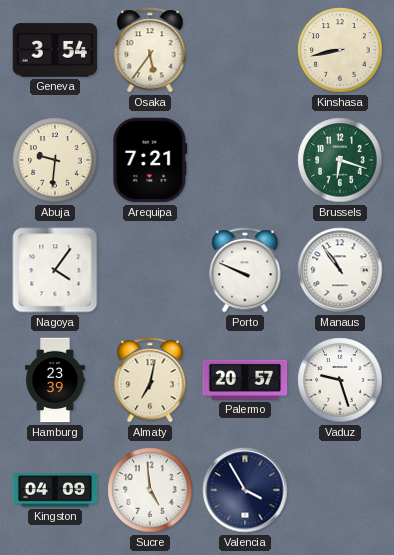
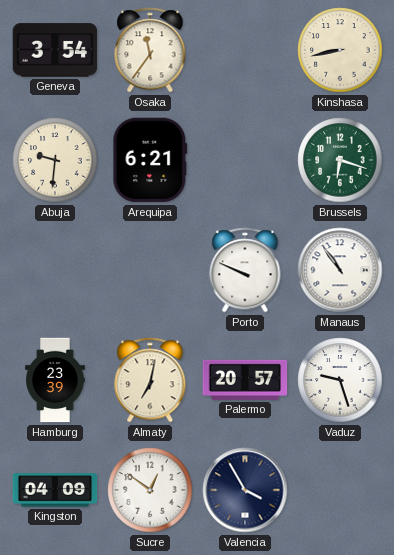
Osaka: 5:36 -> 11:36
Arequipa: 7:21 -> 6:21
Nagoya: 4:06 -> none
Sucre: 4:59 -> 12:51
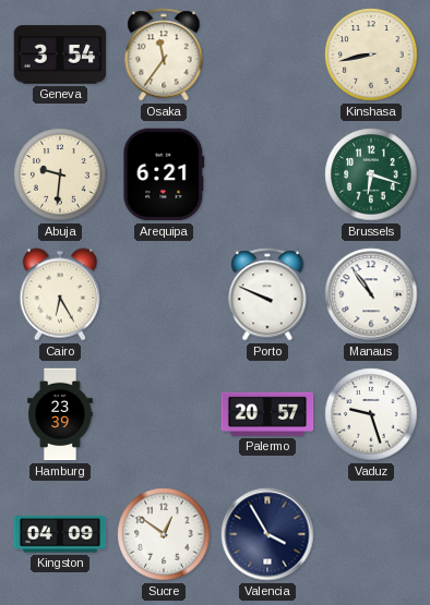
Cairo: none -> 6:25
Almaty: 7:02 -> none
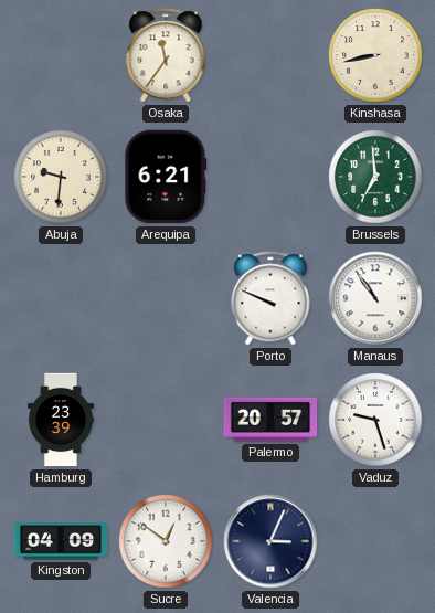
Geneva: 3:54 -> none
Brussels: 6:18 -> 6:59
Cairo: 6:25 -> none
Valencia: 3:55 -> 3:04
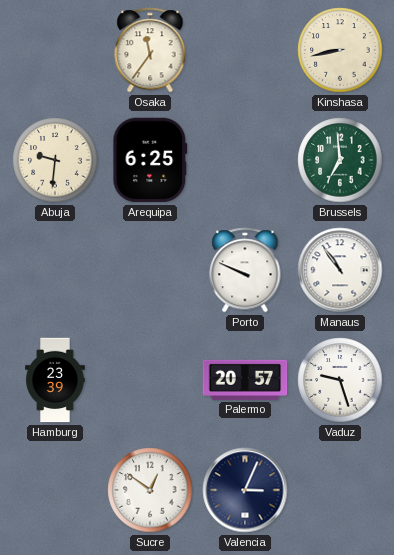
Arequipa: 6:21 -> 6:25
Kingston: 04:09 -> none
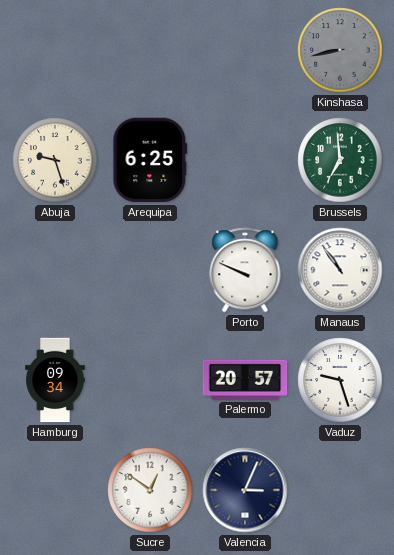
Osaka: 11:36 -> none
Kinshasa dial: cream -> grey
Abuja: 9:31 -> 9:27
Hamburg: 23:39 -> 09:34
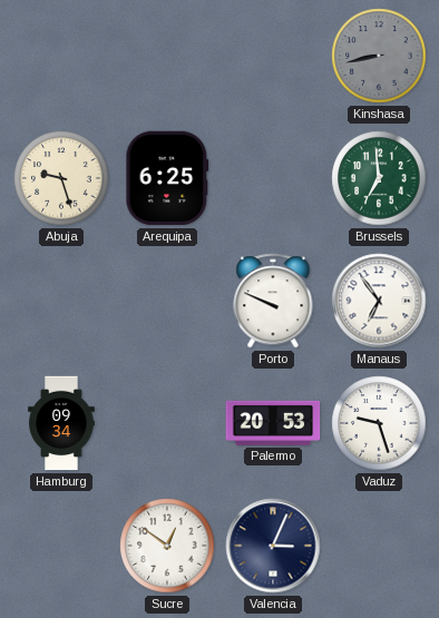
Manaus: 10:54 -> 6:54
Palermo: 20:57 -> 20:53
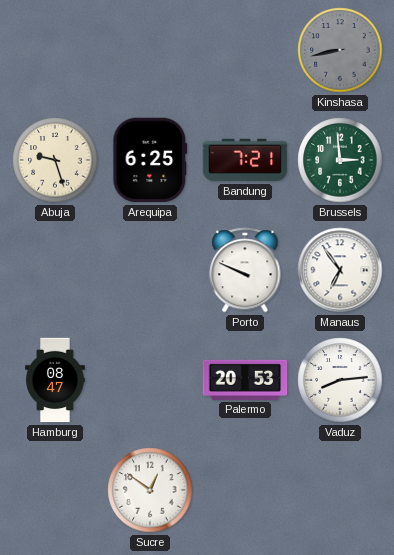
Bandung: none -> 7:21
Brussels: 6:59 -> 2:59
Hamburg: 09:34 -> 08:47
Vaduz: 9:27 -> 8:14
Valencia: 3:04 -> none
